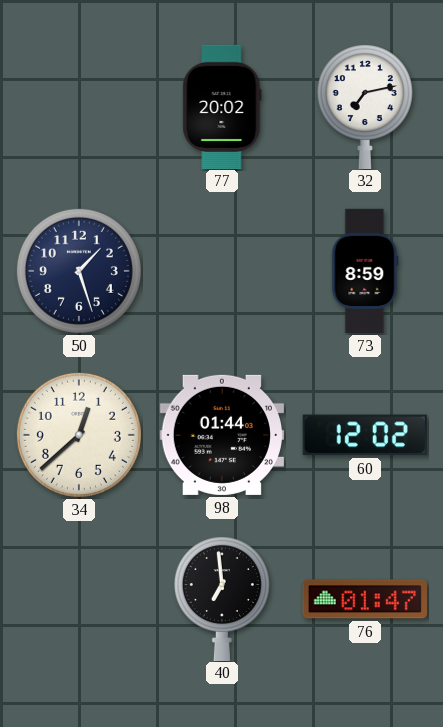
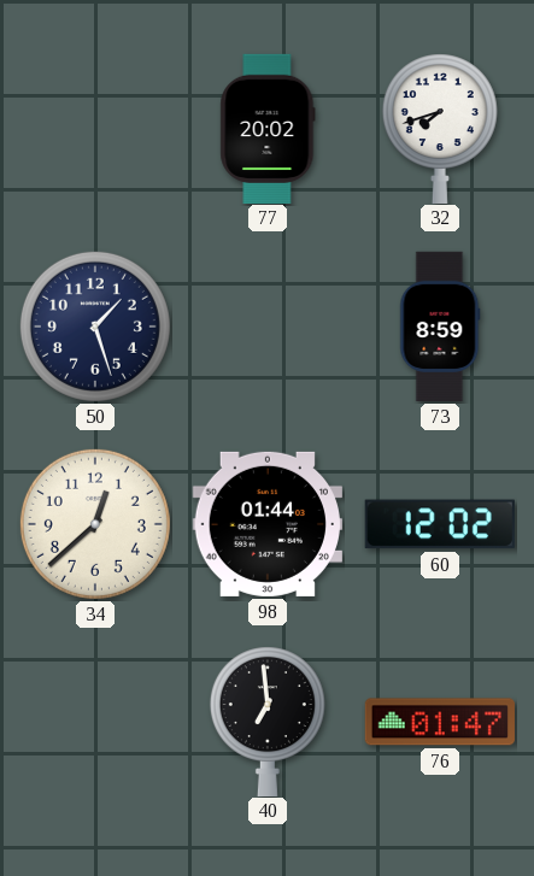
32: 7:13 -> 7:42
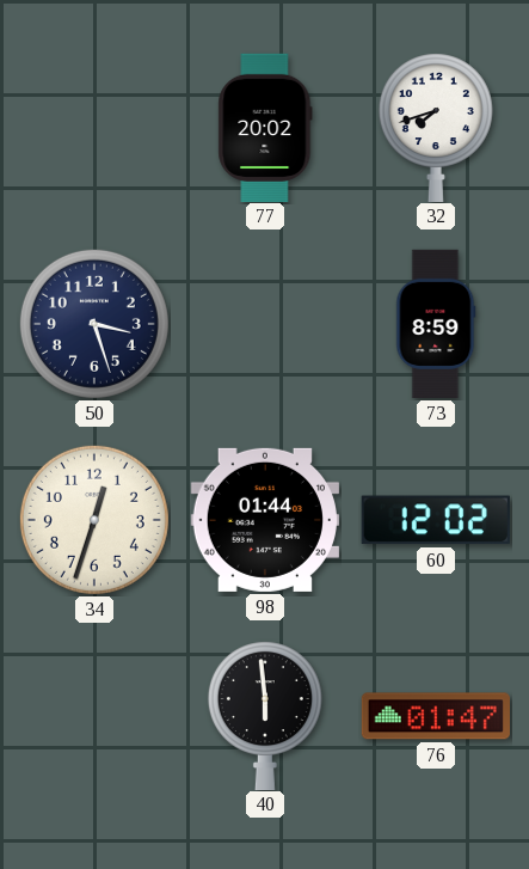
50: 1:27 -> 3:27
34: 12:38 -> 12:33
40: 6:59 -> 5:59
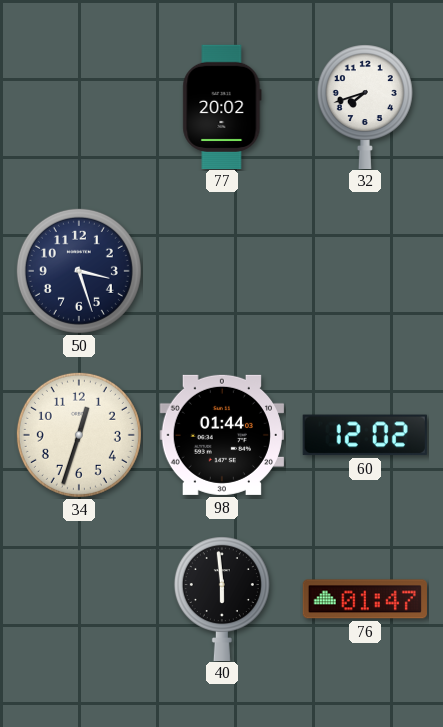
73: 8:59 -> none
